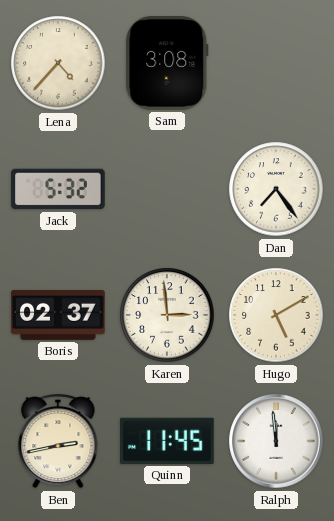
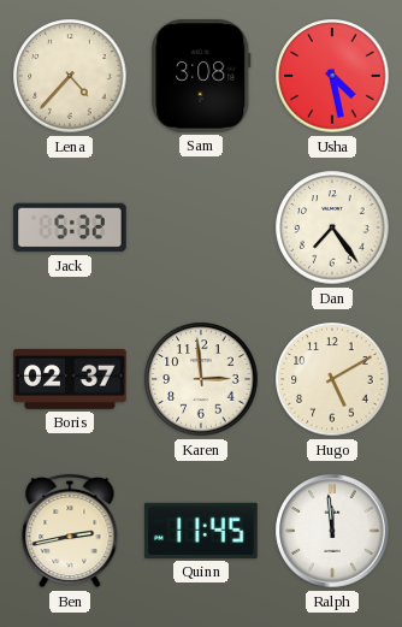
Usha: none -> 4:28
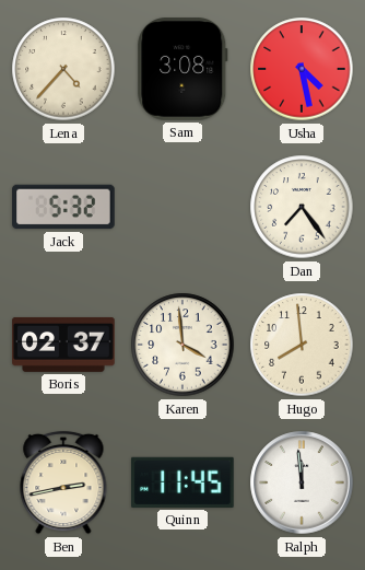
Karen: 2:59 -> 3:59
Hugo: 5:10 -> 7:59
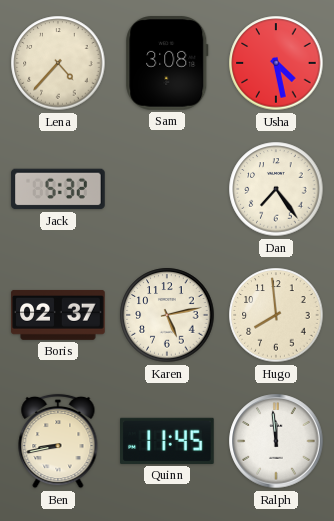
Karen: 3:59 -> 5:13
Ben: 2:43 -> 8:43
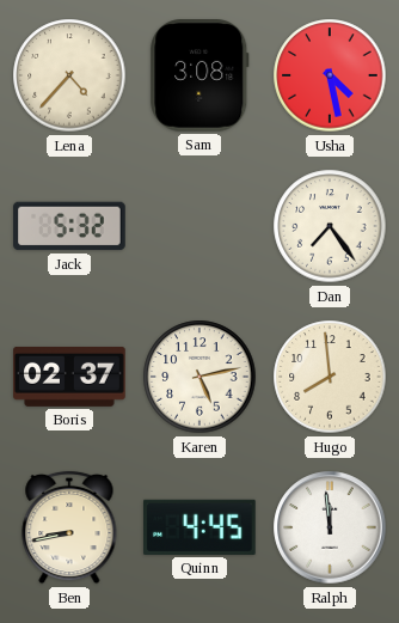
Quinn: 11:45 -> 4:45
